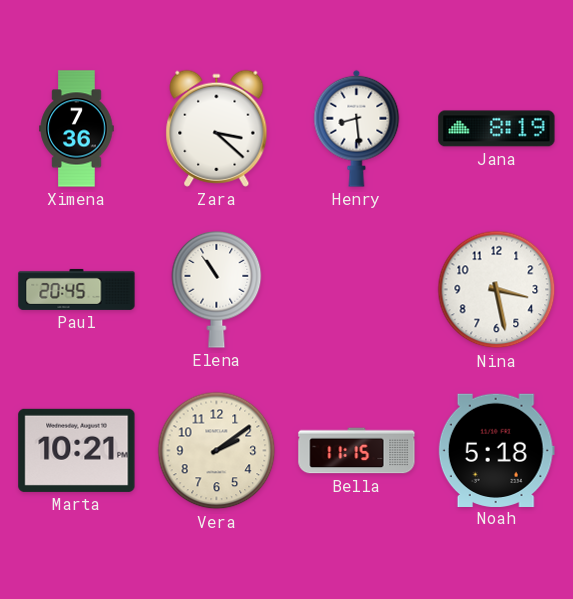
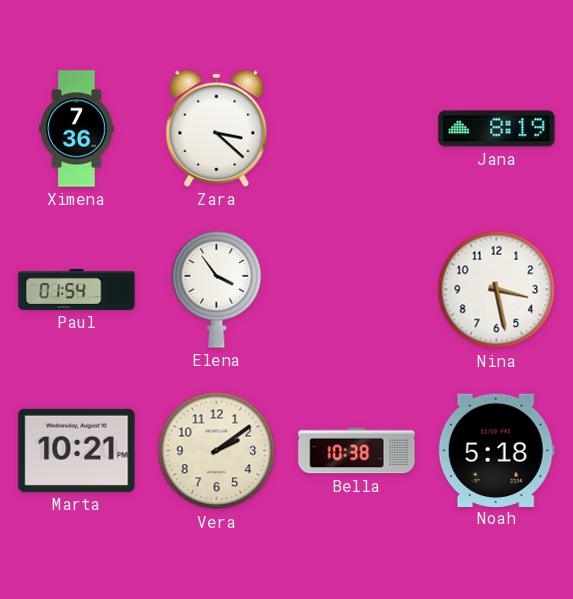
Henry: 8:29 -> none
Paul: 20:45 -> 01:54
Elena: 10:54 -> 3:54
Bella: 11:15 -> 10:38
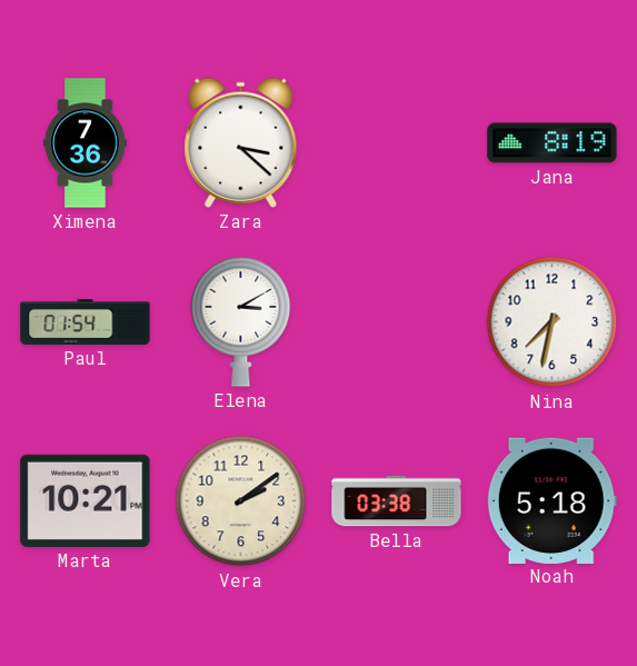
Elena: 3:54 -> 3:10
Nina: 3:28 -> 7:32
Bella: 10:38 -> 03:38
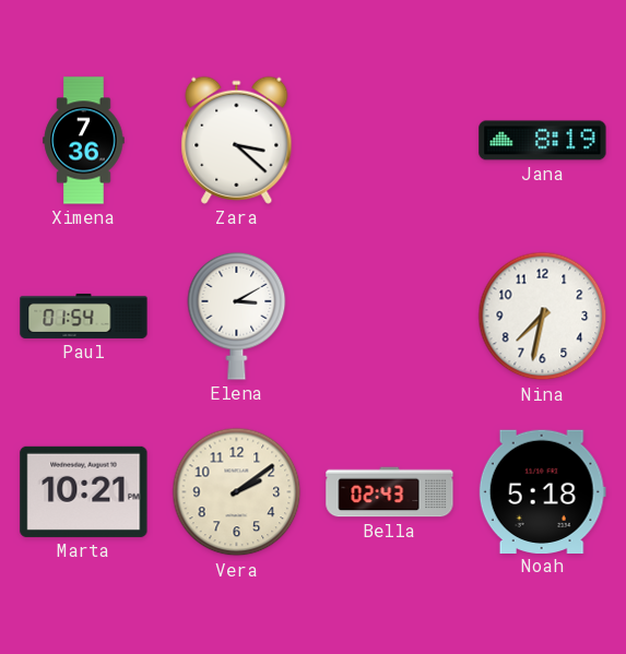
Bella: 03:38 -> 02:43
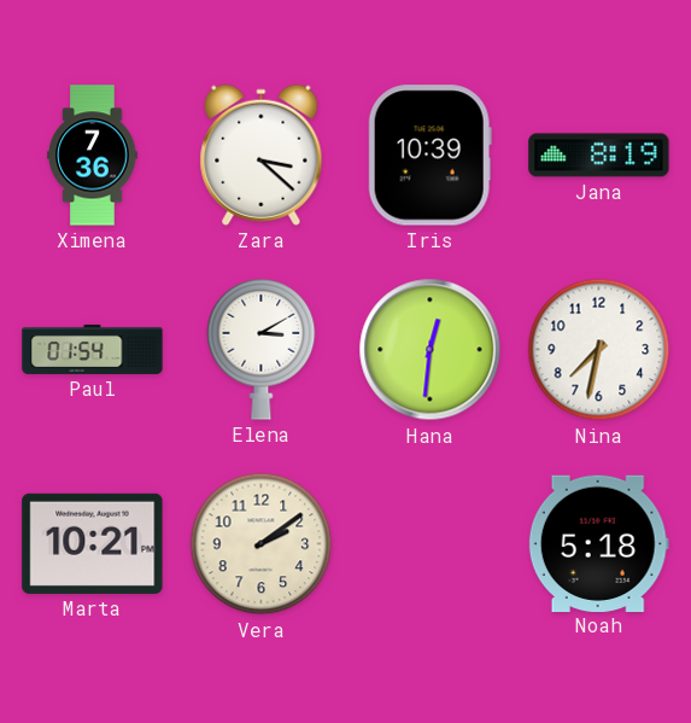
Iris: none -> 10:39
Hana: none -> 12:31
Bella: 02:43 -> none
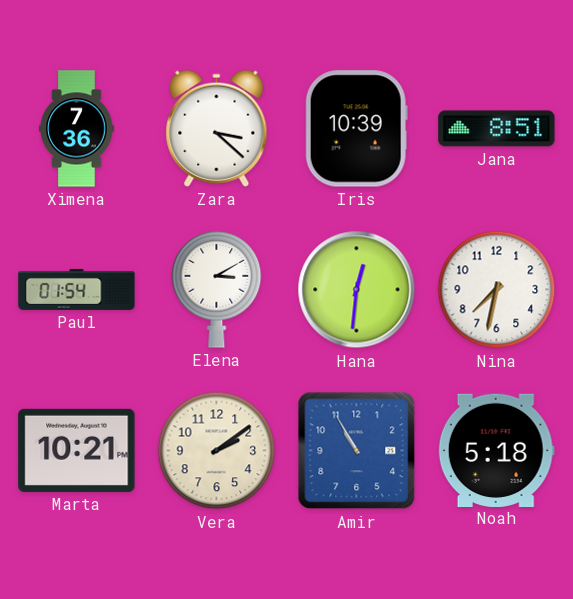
Jana: 8:19 -> 8:51
Amir: none -> 10:55
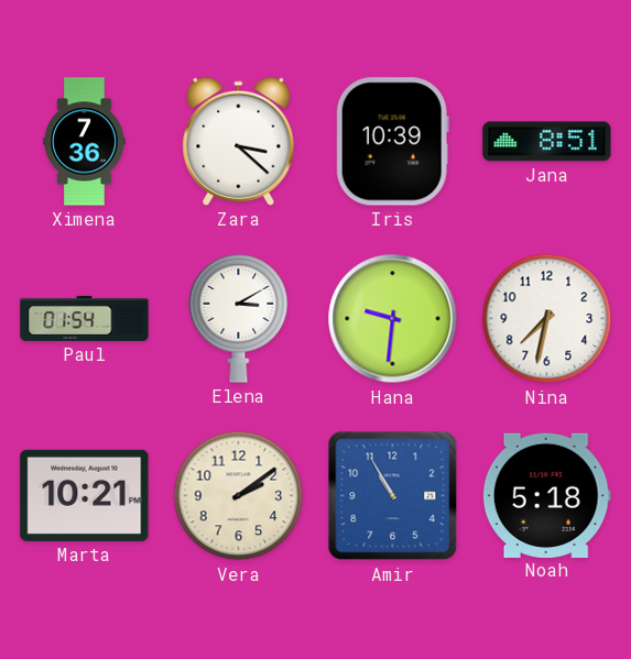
Hana: 12:31 -> 9:31
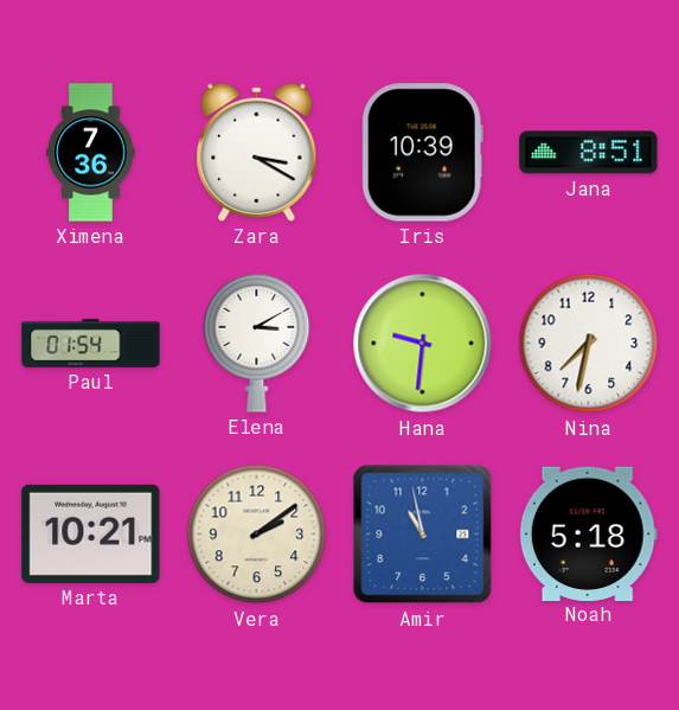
Zara: 3:22 -> 3:20
Amir: 10:55 -> 10:58
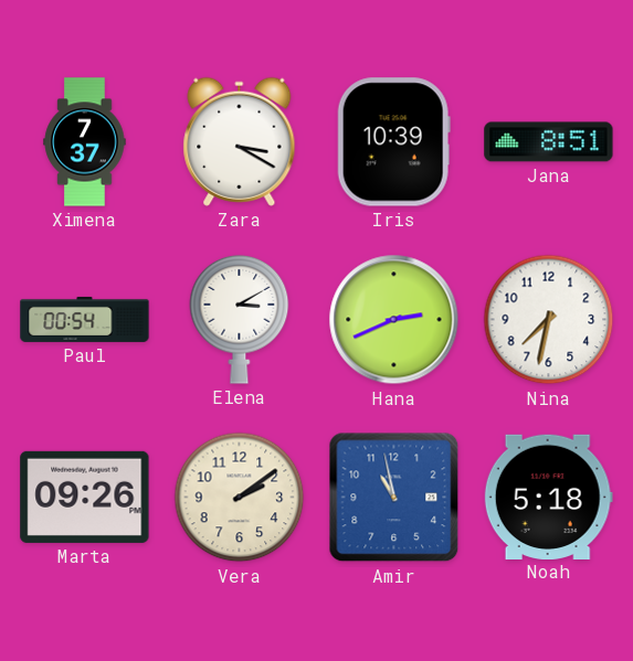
Ximena: 7:36 -> 7:37
Paul: 01:54 -> 00:54
Hana: 9:31 -> 2:41
Marta: 10:21 -> 09:26
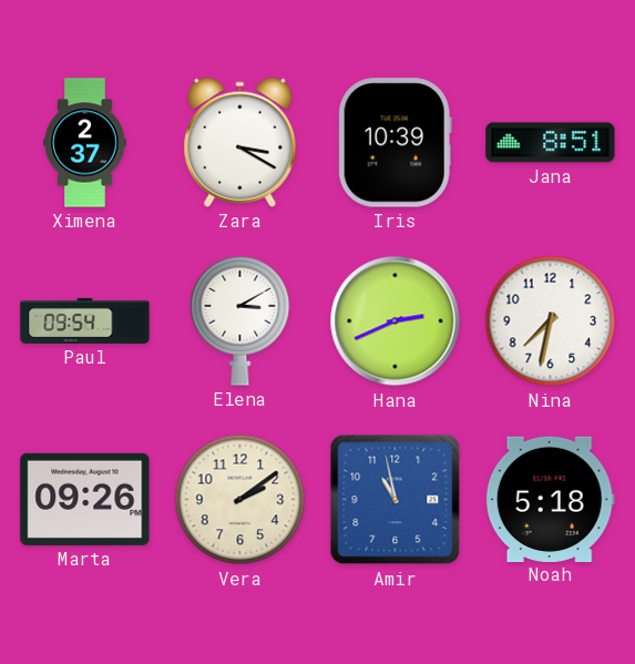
Ximena: 7:37 -> 2:37
Paul: 00:54 -> 09:54
